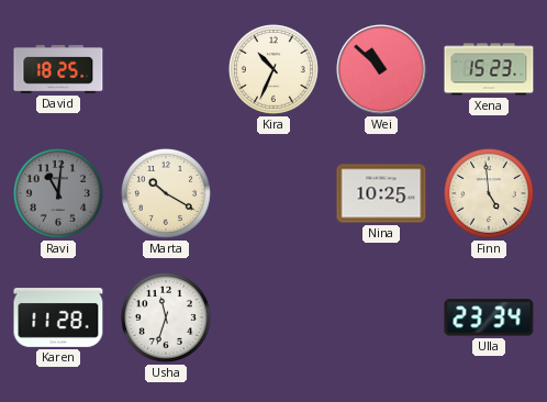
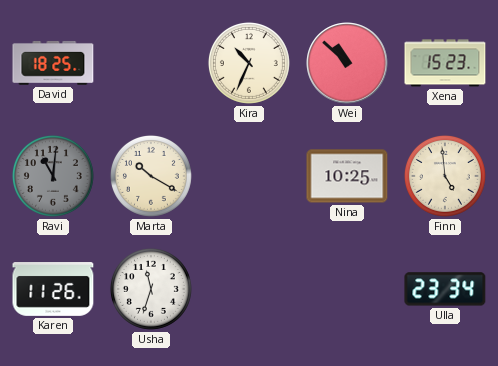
Karen: 11:28 -> 11:26
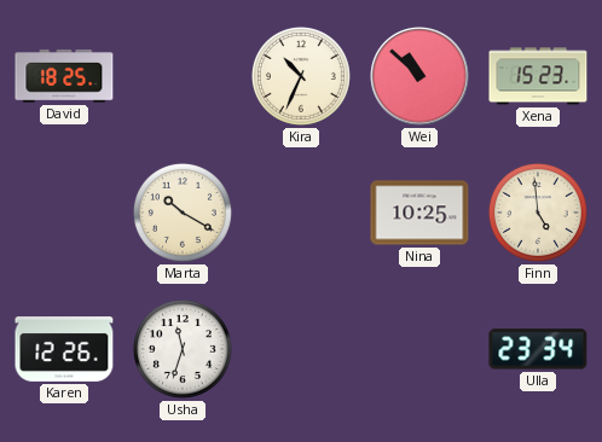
Ravi: 11:01 -> none
Karen: 11:26 -> 12:26
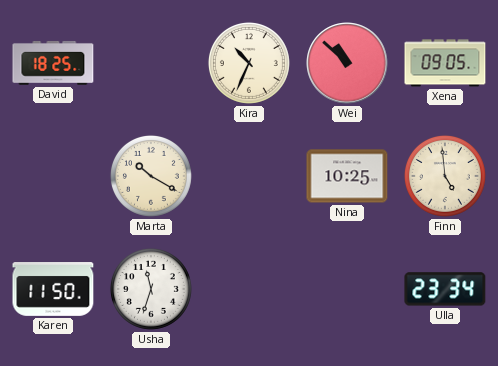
Xena: 15:23 -> 09:05
Karen: 12:26 -> 11:50
